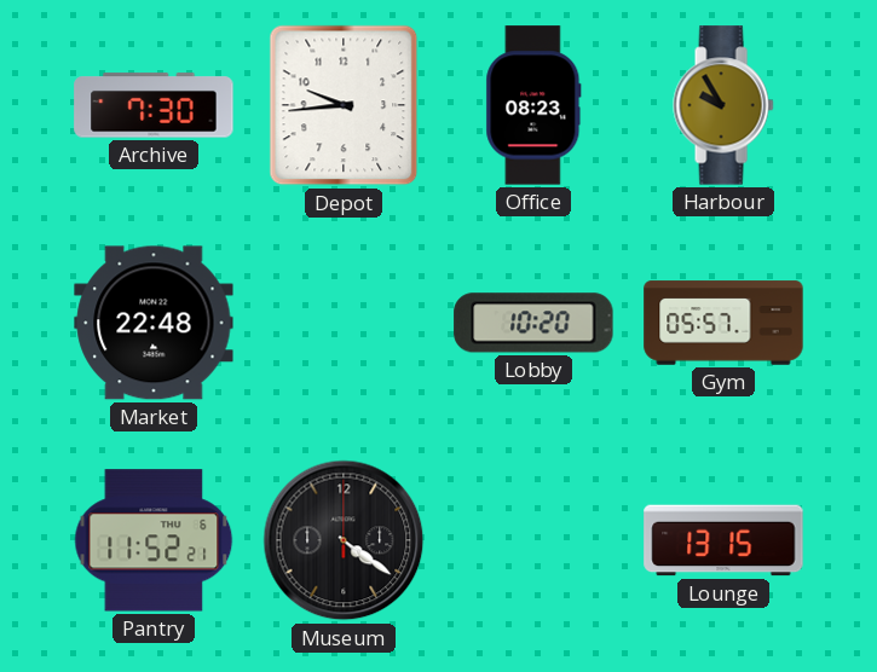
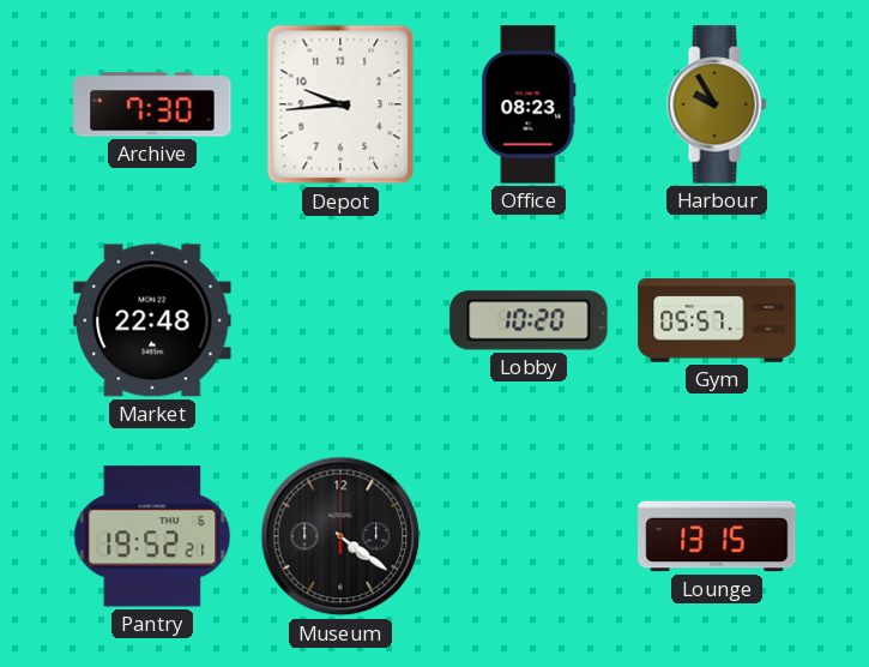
Pantry: 11:52 -> 19:52
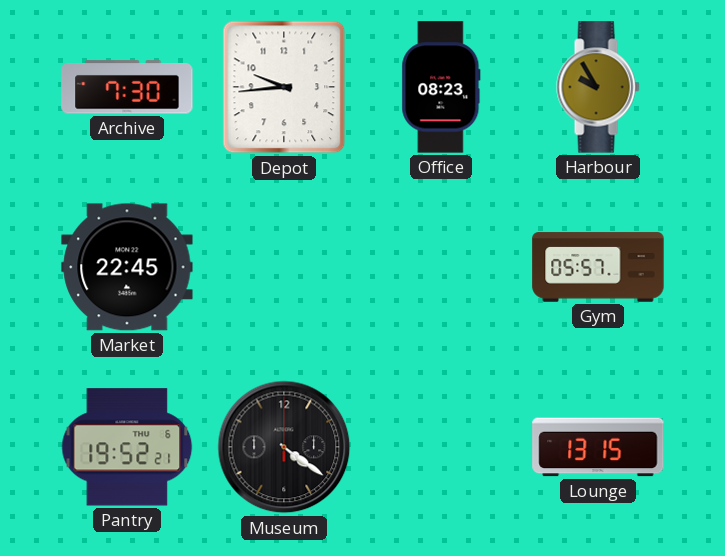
Market: 22:48 -> 22:45
Lobby: 10:20 -> none
